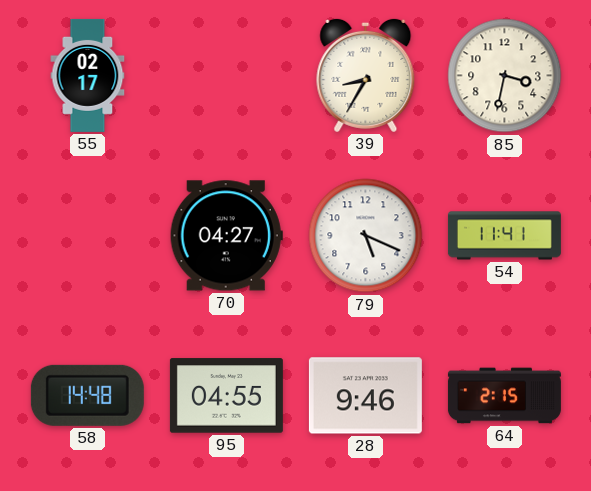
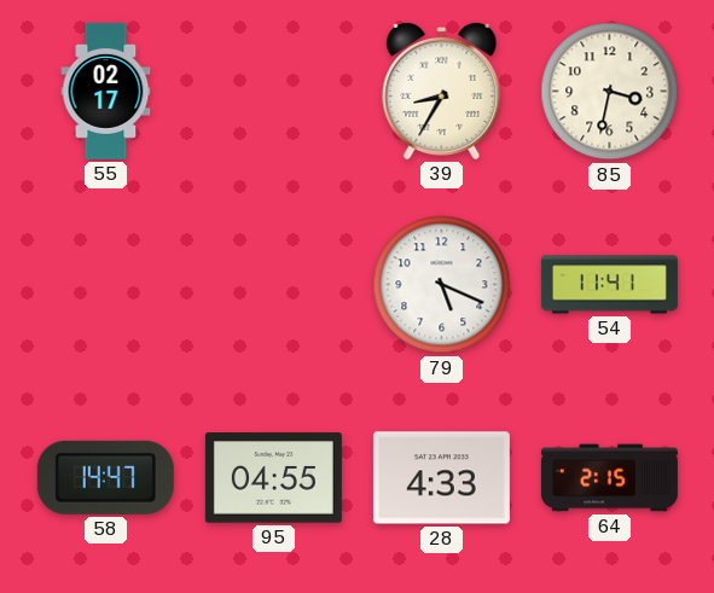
70: 04:27 -> none
58: 14:48 -> 14:47
28: 9:46 -> 4:33
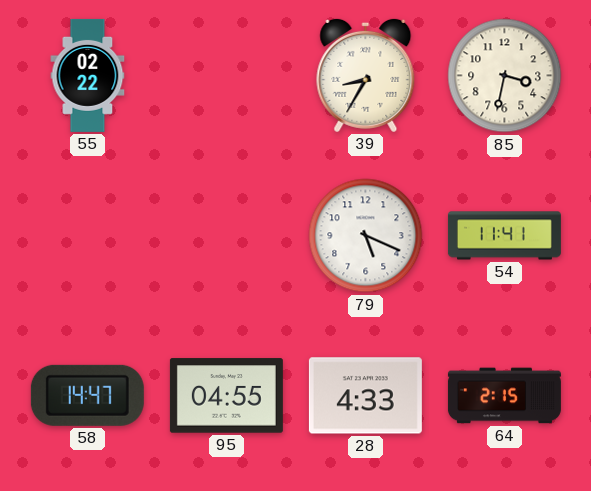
55: 02:17 -> 02:22
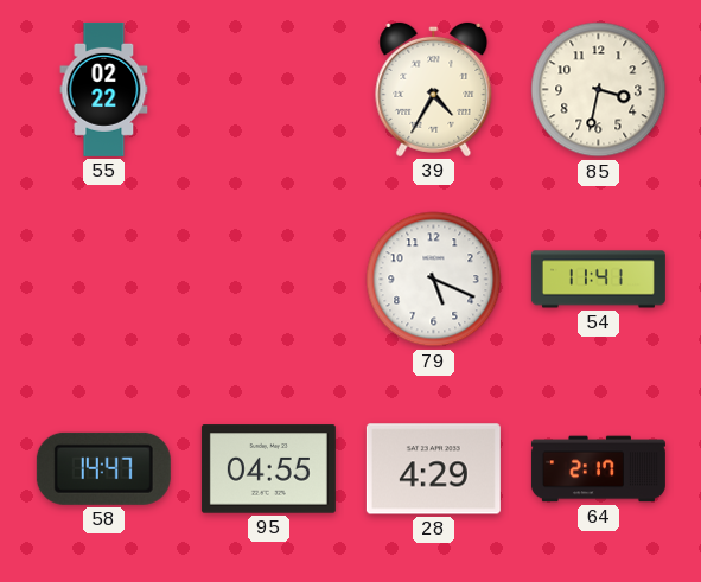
39: 8:35 -> 4:35
28: 4:33 -> 4:29
64: 2:15 -> 2:17
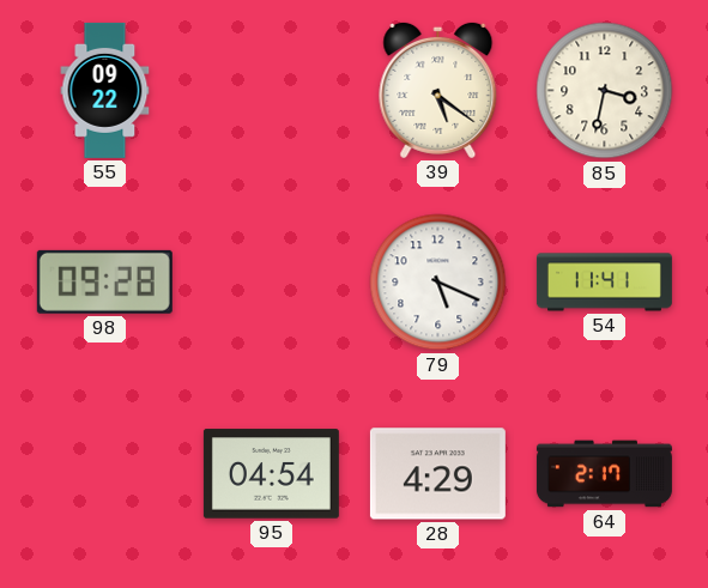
55: 02:22 -> 09:22
39: 4:35 -> 5:21
98: none -> 09:28
58: 14:47 -> none
95: 04:55 -> 04:54
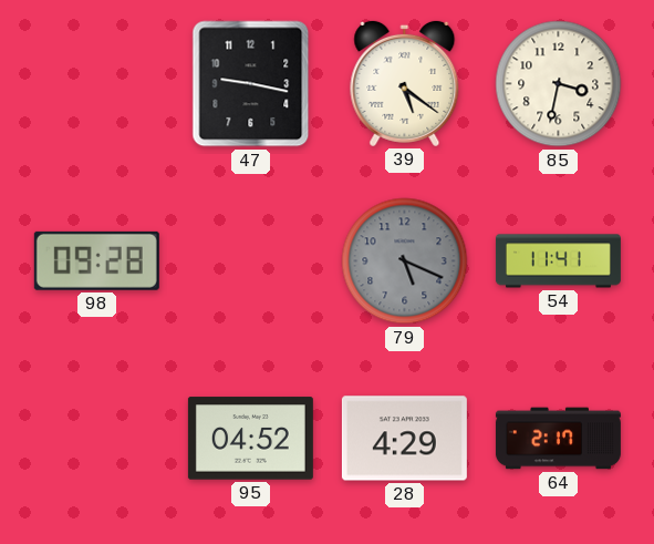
55: 09:22 -> none
47: none -> 9:17
79 dial: white -> grey
95: 04:54 -> 04:52
